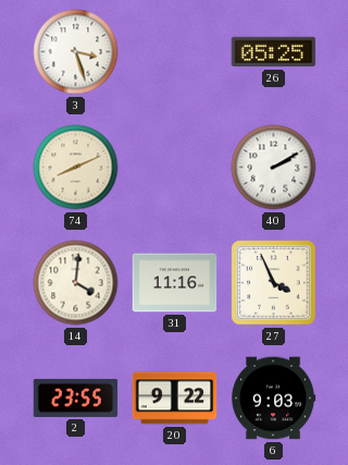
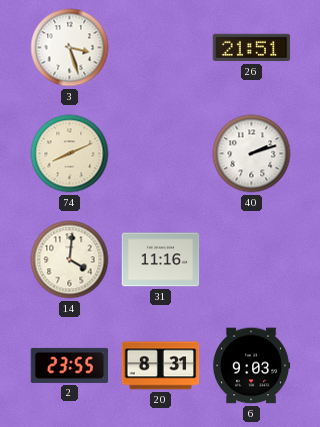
26: 05:25 -> 21:51
40: 2:10 -> 2:12
27: 3:56 -> none
20: 9:22 -> 8:31
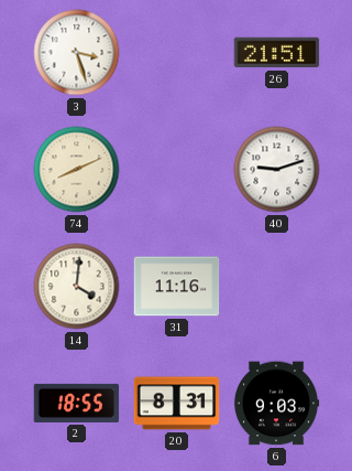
40: 2:12 -> 9:12
2: 23:55 -> 18:55
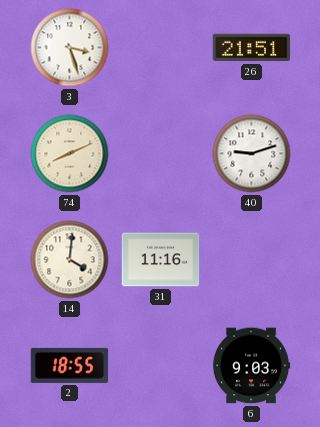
20: 8:31 -> none
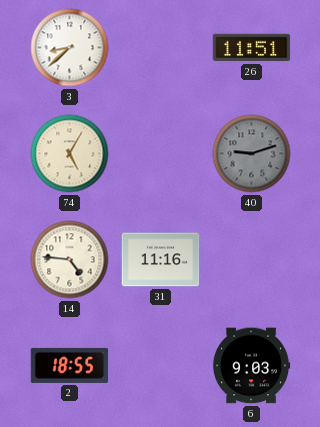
3: 3:27 -> 8:38
26: 21:51 -> 11:51
74: 8:11 -> 5:05
40 dial: white -> grey
14: 4:01 -> 4:46
